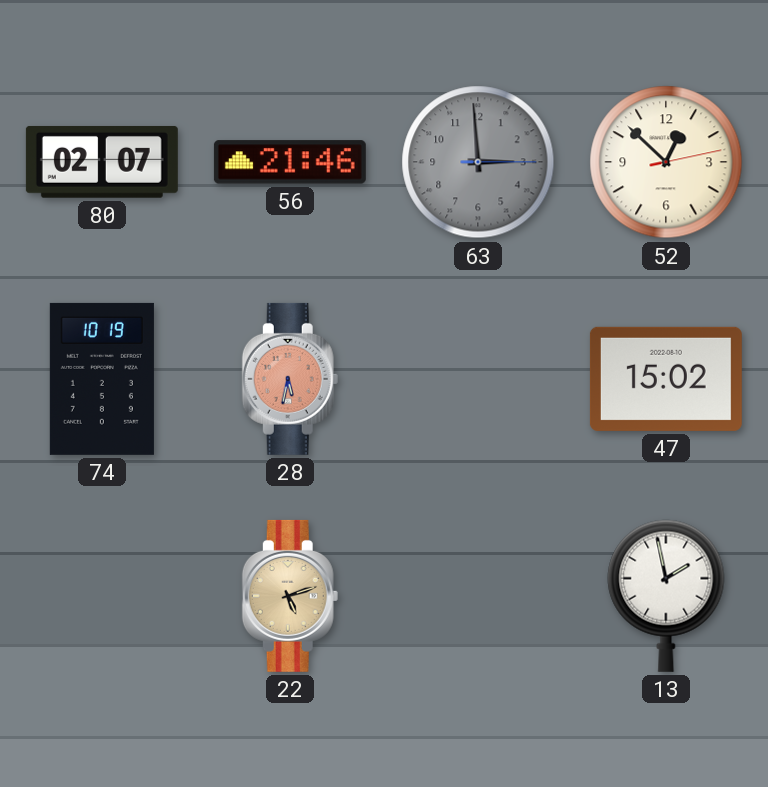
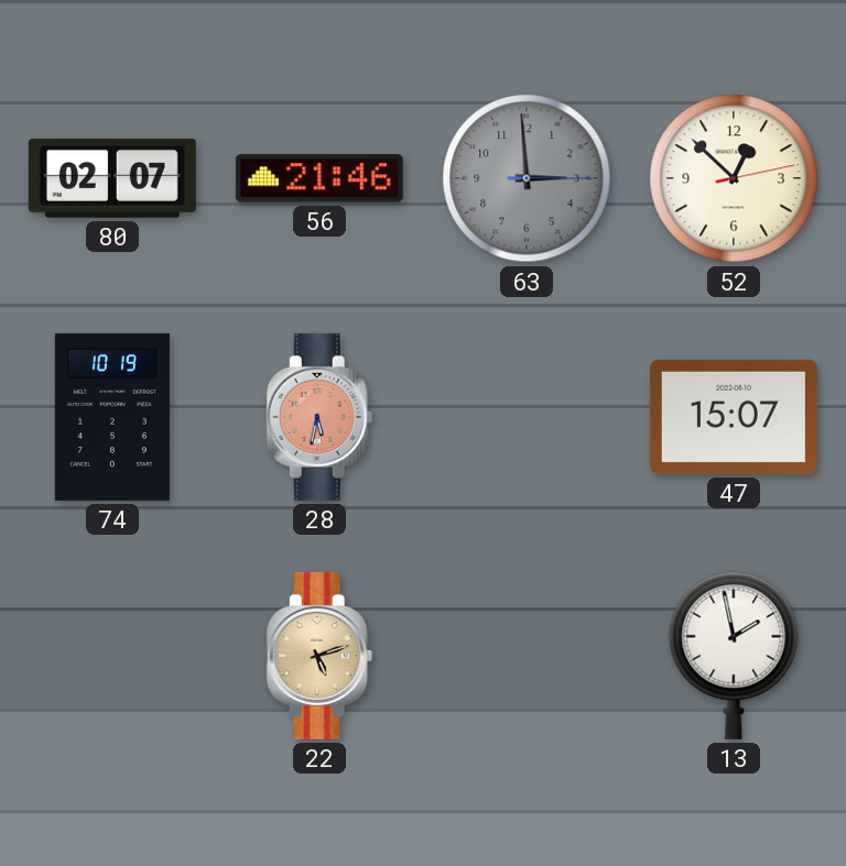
47: 15:02 -> 15:07
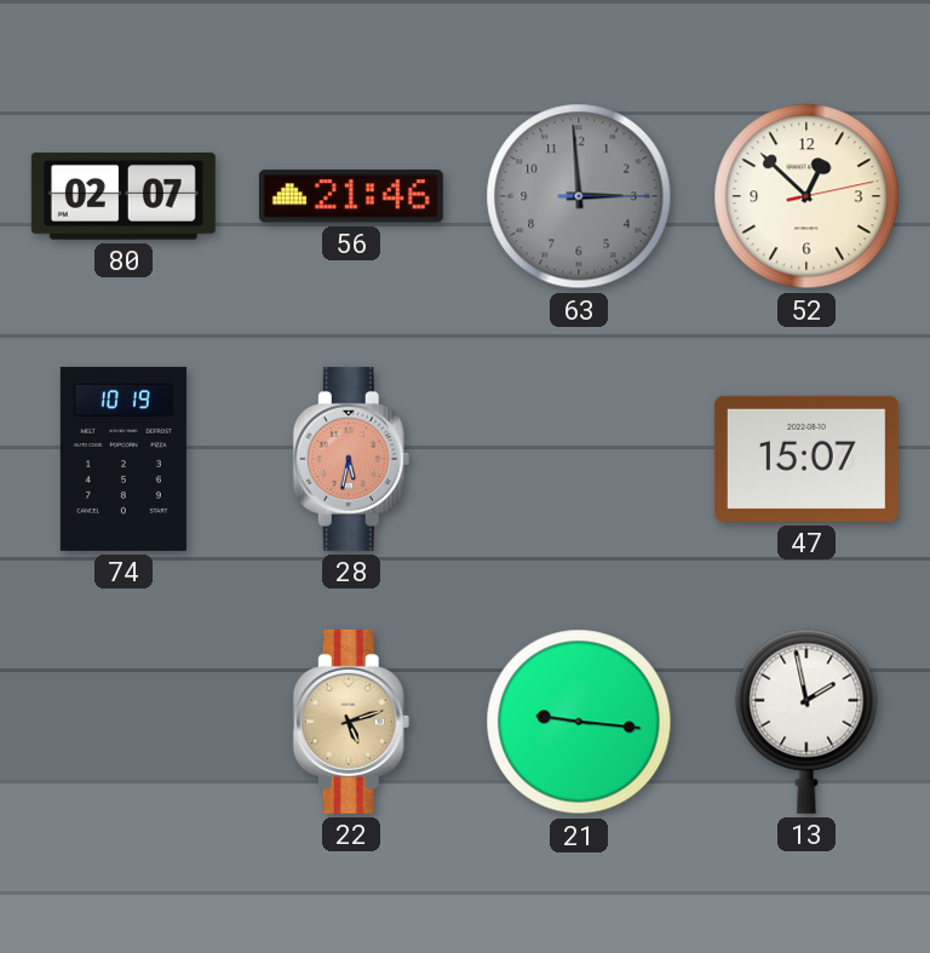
21: none -> 9:16
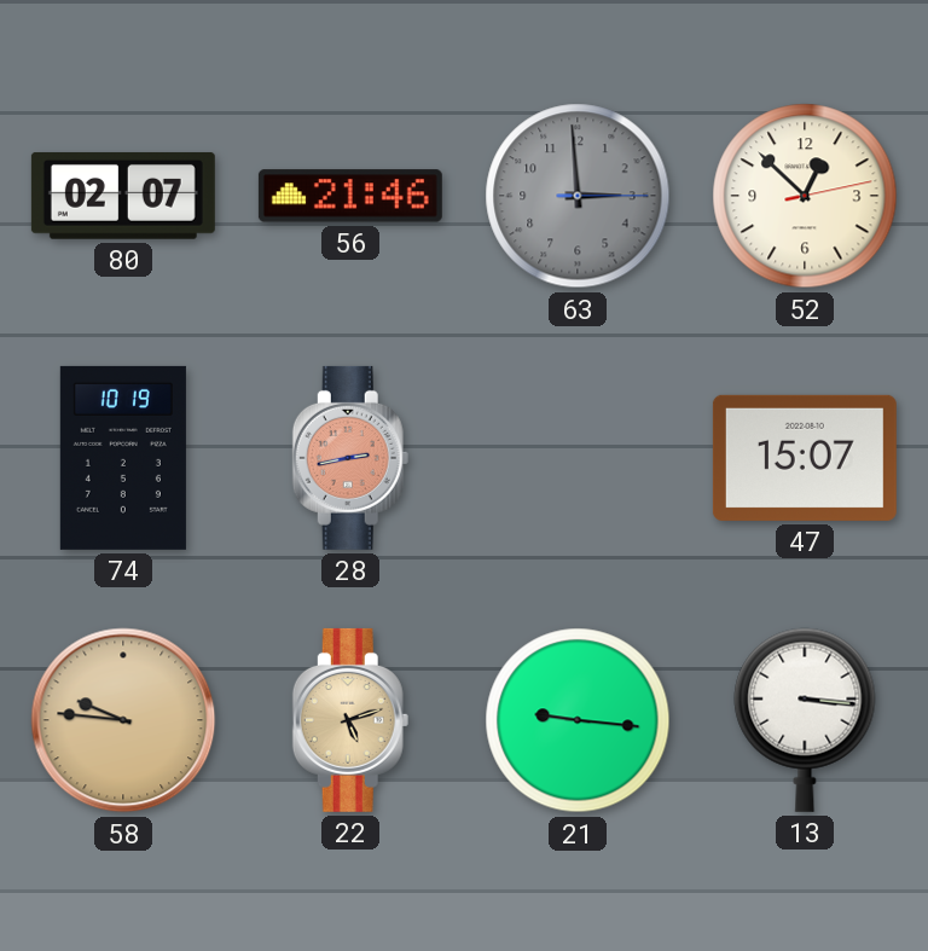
28: 5:32 -> 2:43
58: none -> 9:46
13: 1:58 -> 3:16
